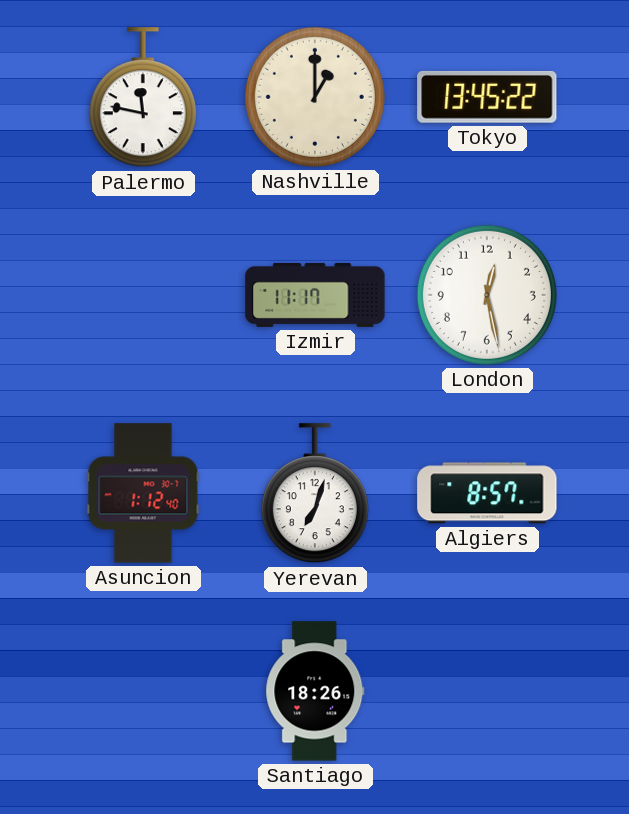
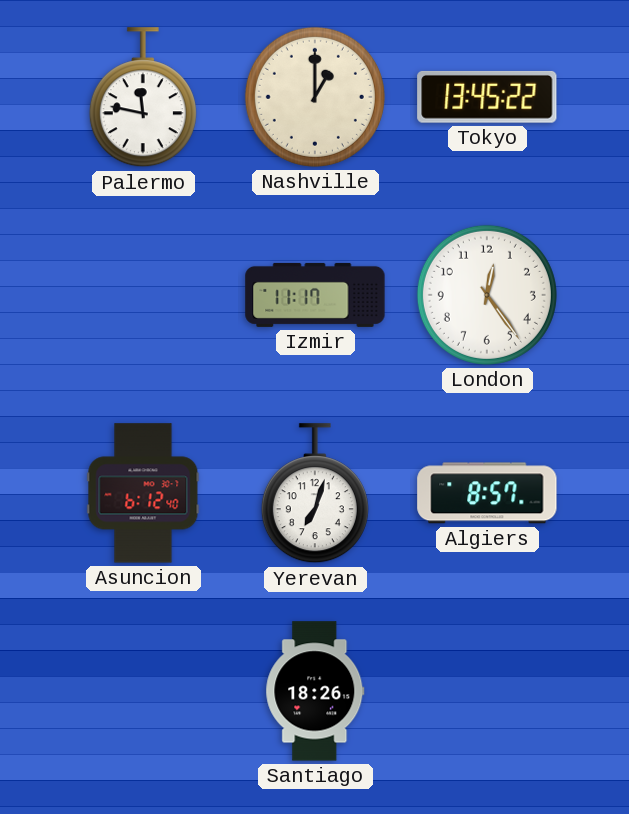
London: 12:28 -> 12:24
Asuncion: 1:12 -> 6:12
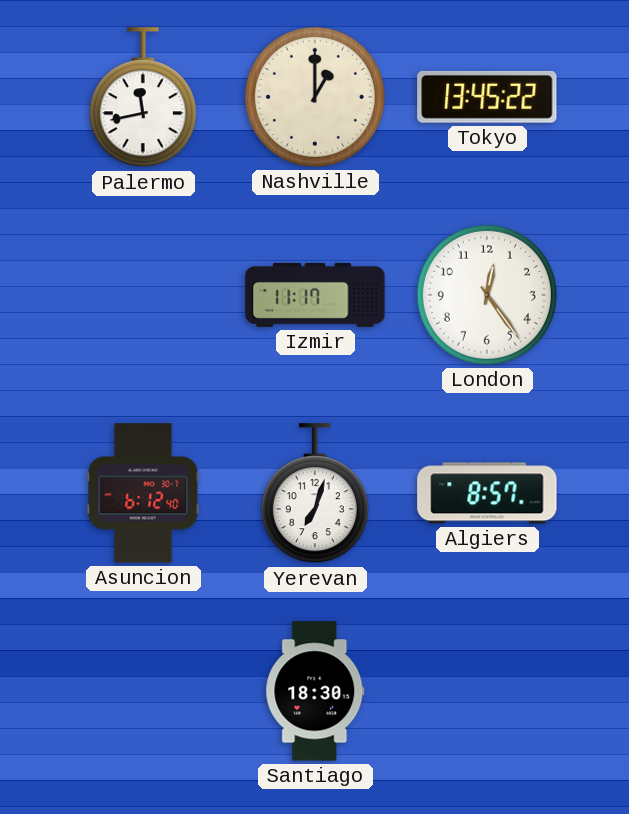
Palermo: 11:47 -> 11:43
Santiago: 18:26 -> 18:30
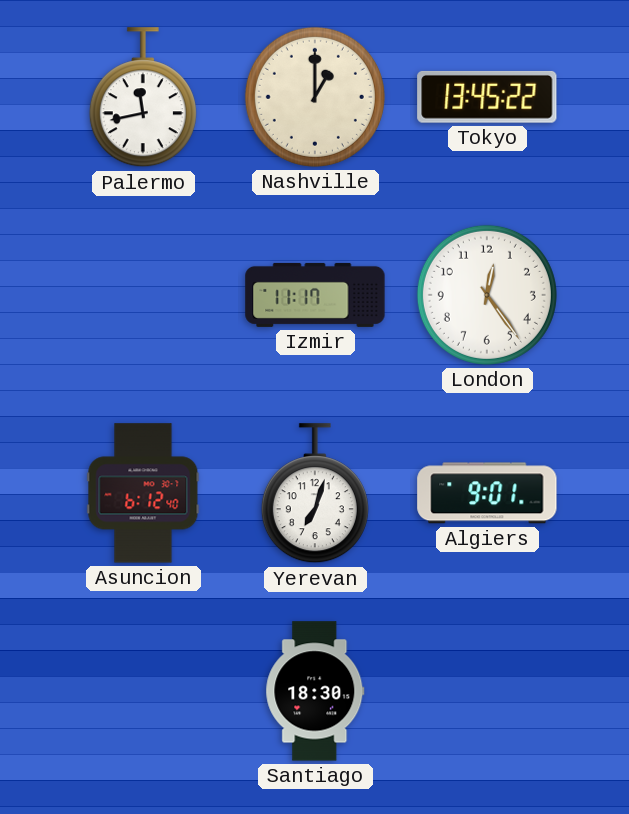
Algiers: 8:57 -> 9:01
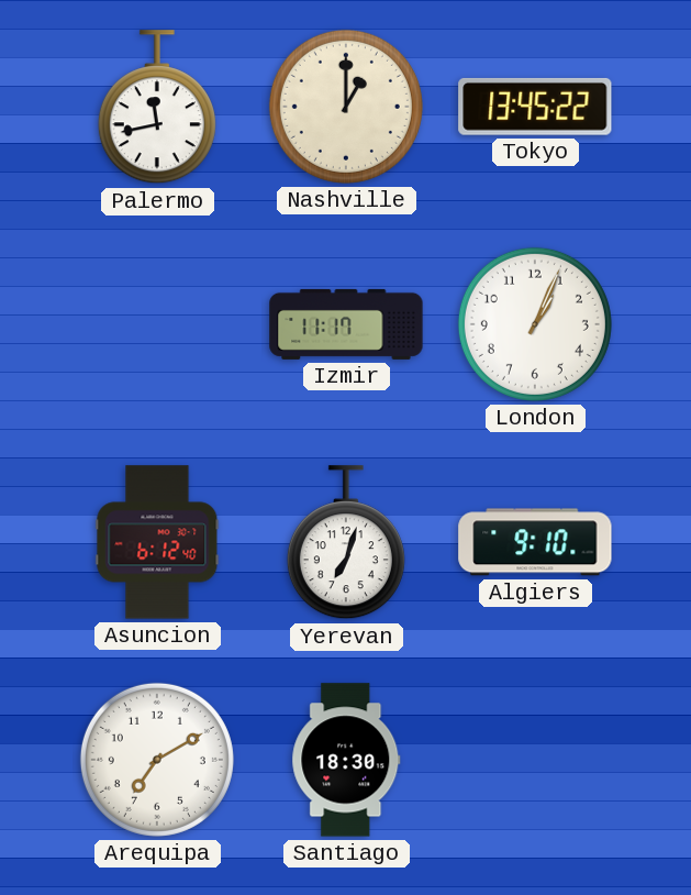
London: 12:24 -> 1:04
Algiers: 9:01 -> 9:10
Arequipa: none -> 7:10
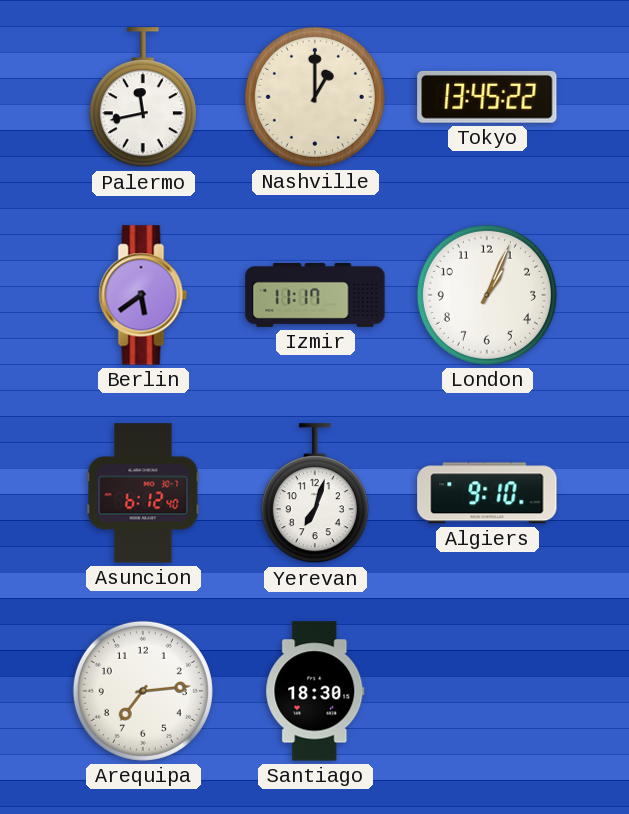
Berlin: none -> 5:39
Arequipa: 7:10 -> 7:14
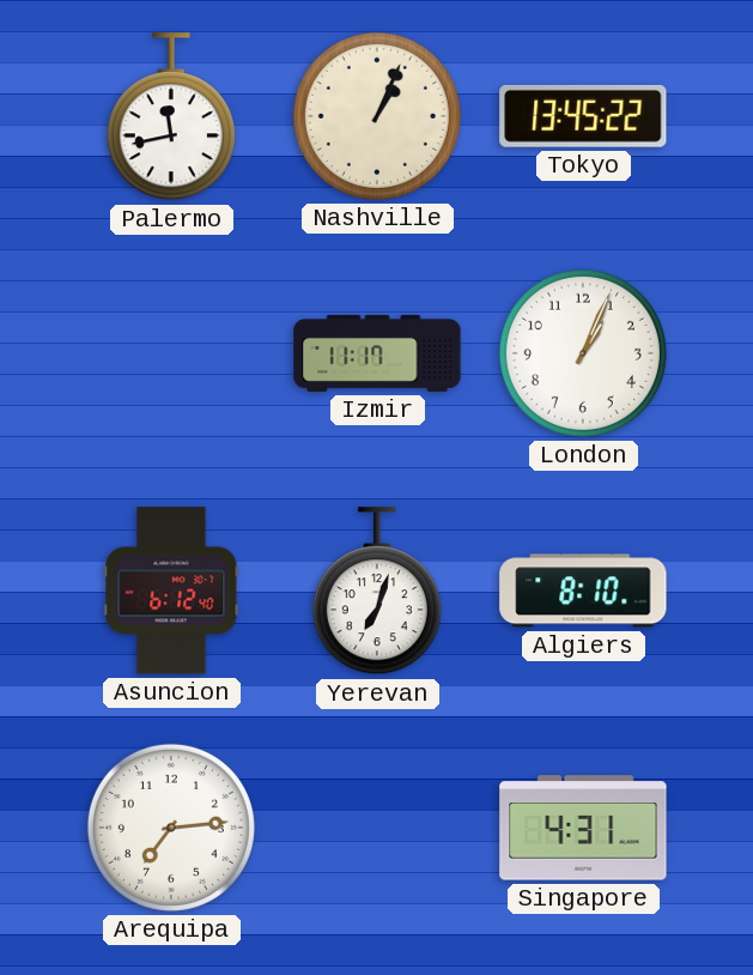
Nashville: 1:00 -> 1:04
Berlin: 5:39 -> none
Algiers: 9:10 -> 8:10
Santiago: 18:30 -> none
Singapore: none -> 4:31
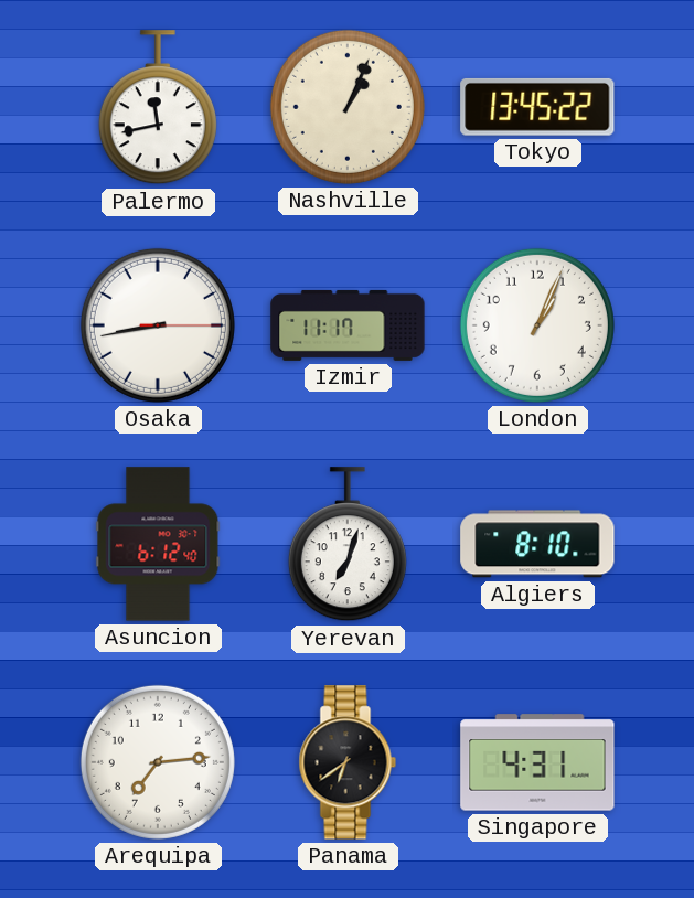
Osaka: none -> 8:43
Panama: none -> 6:39
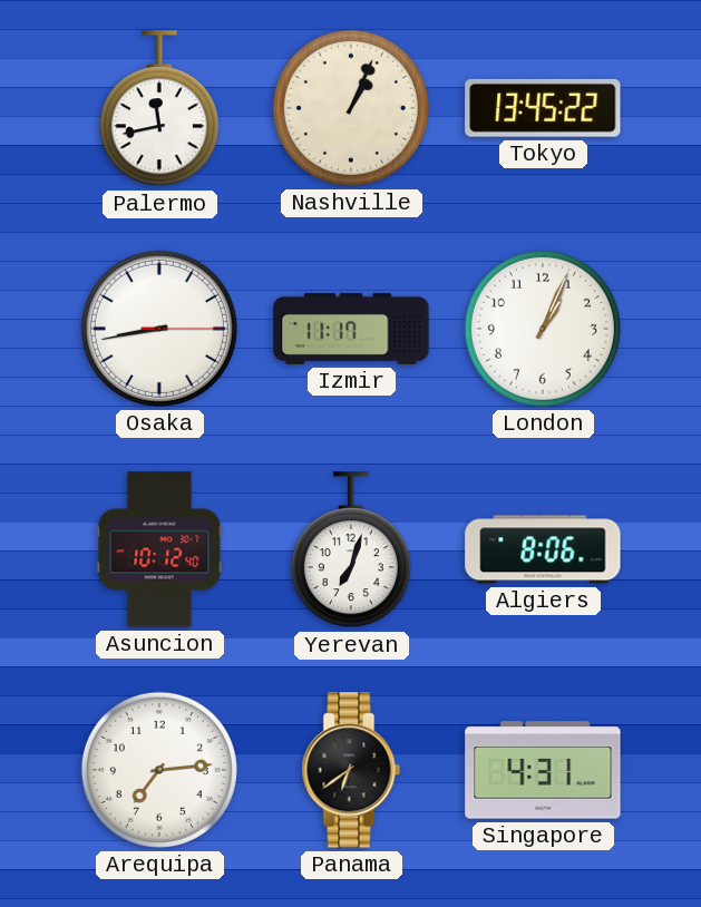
Asuncion: 6:12 -> 10:12
Algiers: 8:10 -> 8:06
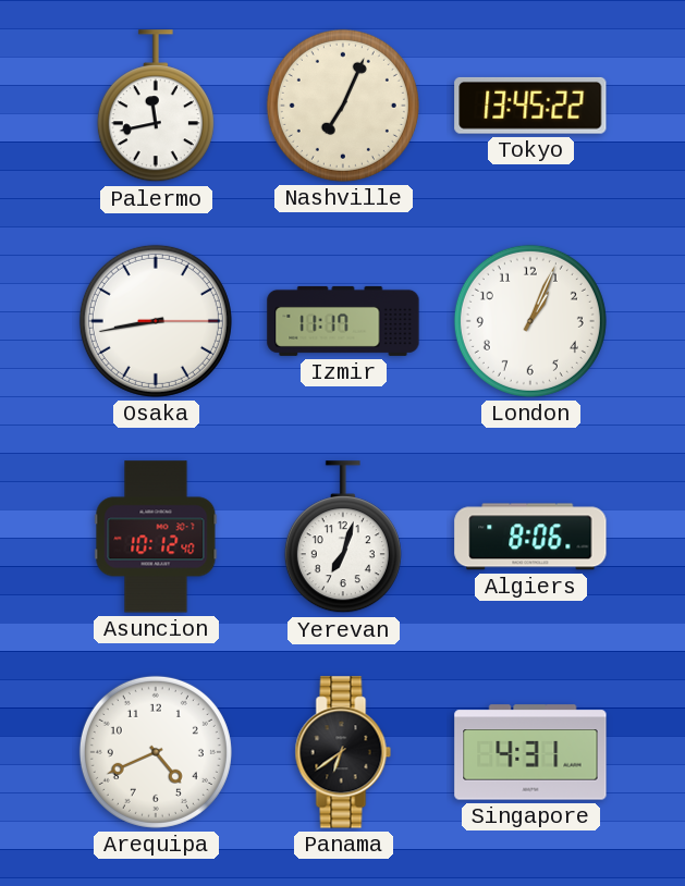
Nashville: 1:04 -> 7:04
Arequipa: 7:14 -> 4:41
